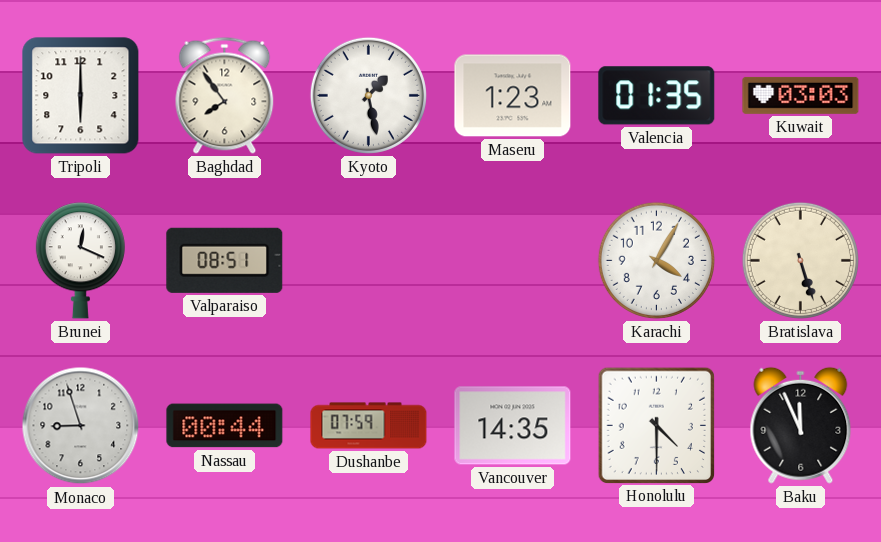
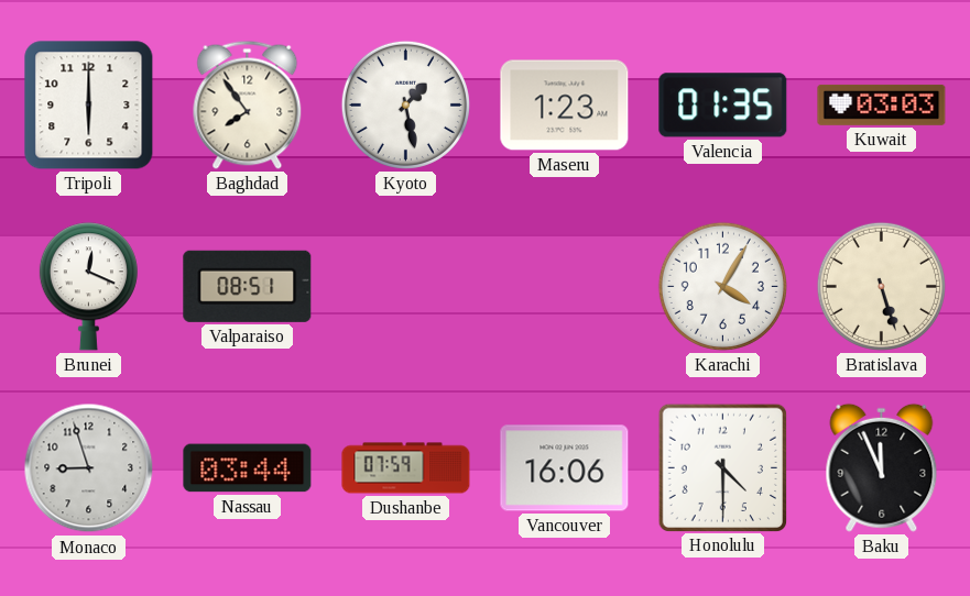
Nassau: 00:44 -> 03:44
Vancouver: 14:35 -> 16:06
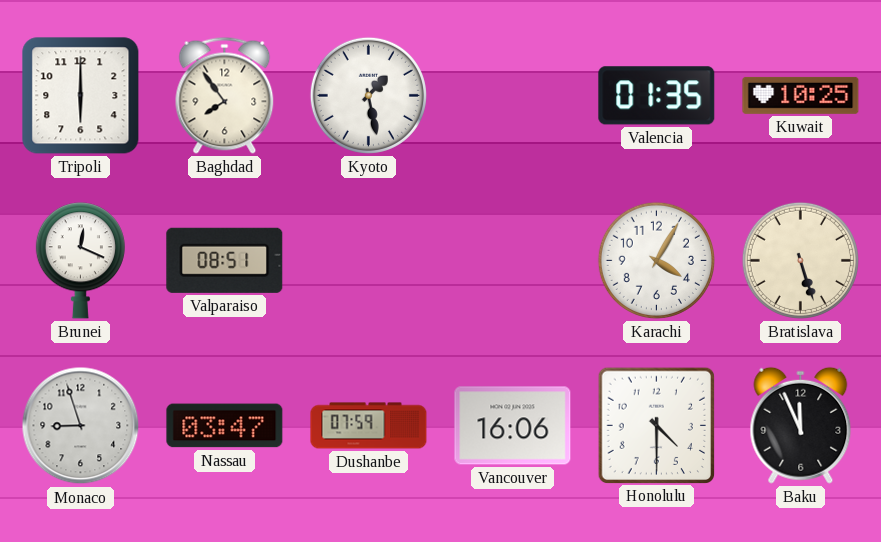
Maseru: 1:23 -> none
Kuwait: 03:03 -> 10:25
Nassau: 03:44 -> 03:47
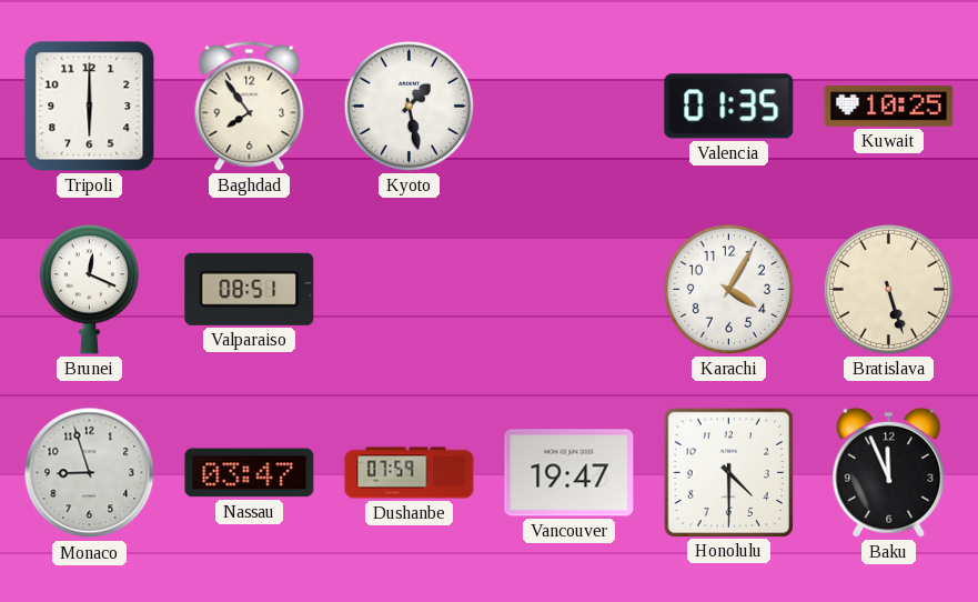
Vancouver: 16:06 -> 19:47
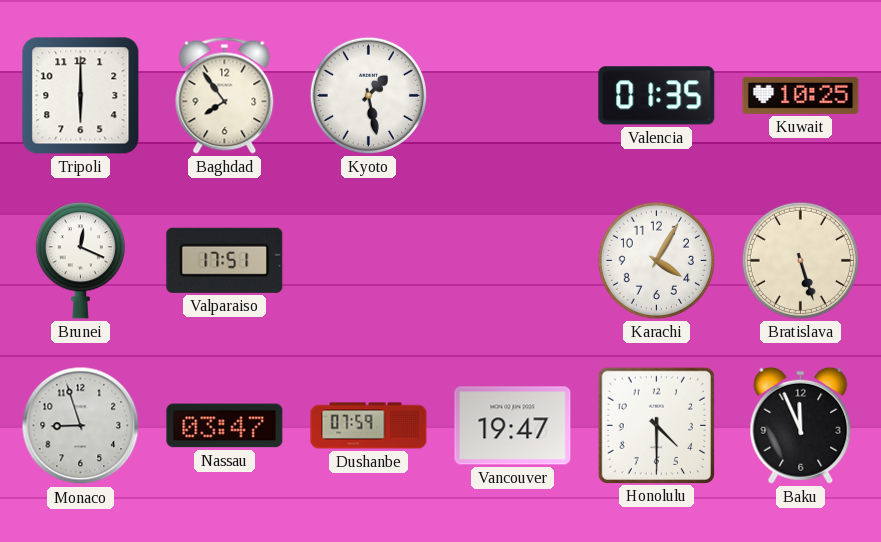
Valparaiso: 08:51 -> 17:51
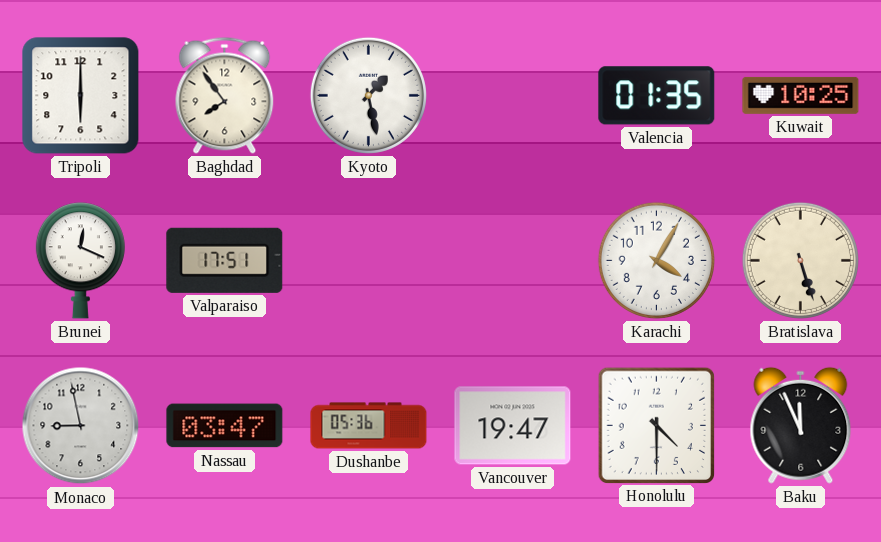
Monaco: 8:57 -> 8:58
Dushanbe: 07:59 -> 05:36
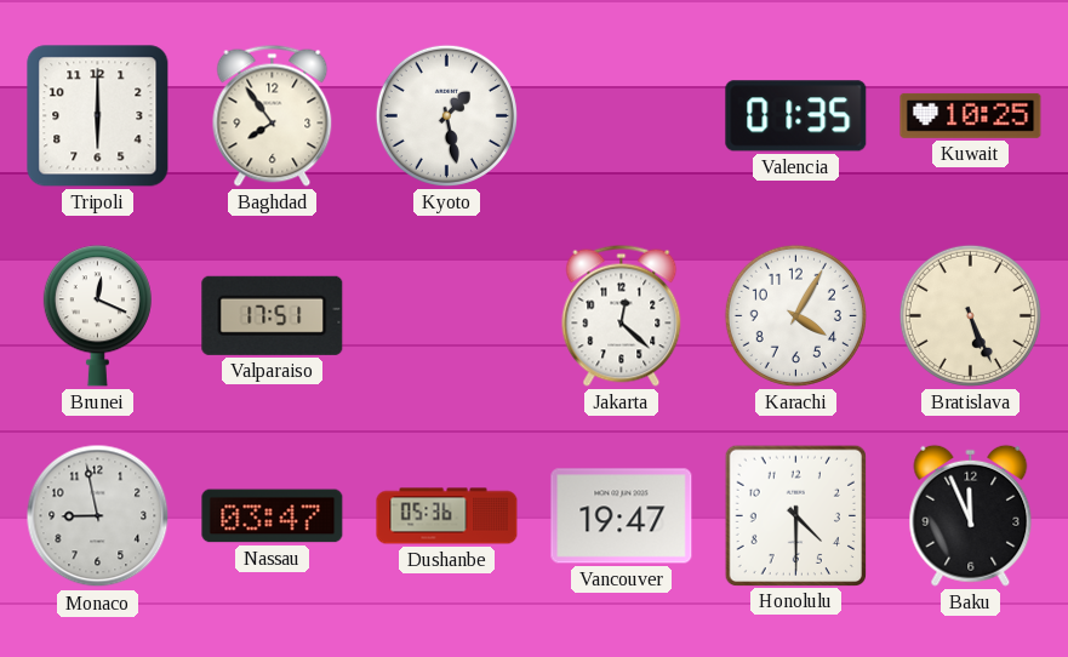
Jakarta: none -> 12:22
Bratislava: 5:27 -> 5:26
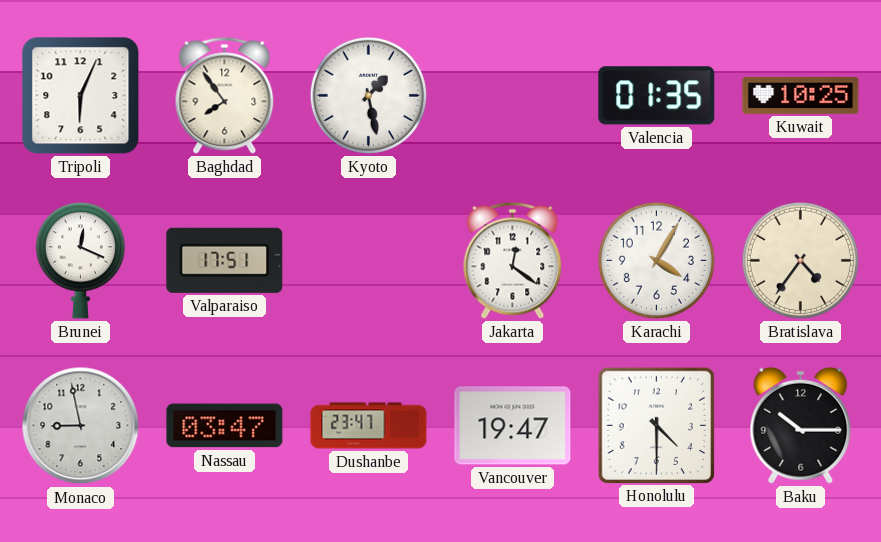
Tripoli: 6:00 -> 6:04
Jakarta: 12:22 -> 12:21
Bratislava: 5:26 -> 4:36
Dushanbe: 05:36 -> 23:47
Baku: 11:56 -> 10:15
